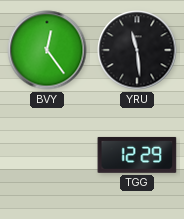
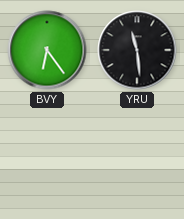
BVY: 12:24 -> 6:24
TGG: 12:29 -> none
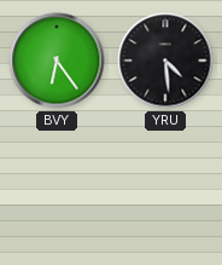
YRU: 11:29 -> 4:29
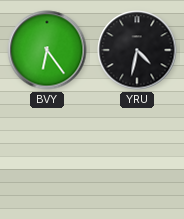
YRU: 4:29 -> 4:32
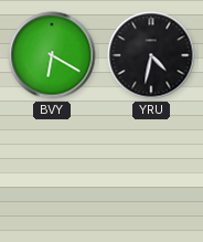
BVY: 6:24 -> 6:20
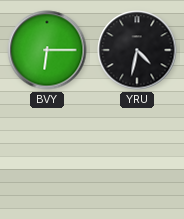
BVY: 6:20 -> 6:15
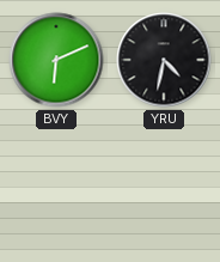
BVY: 6:15 -> 6:11
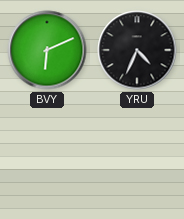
YRU: 4:32 -> 4:34
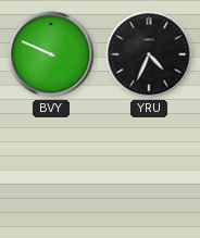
BVY: 6:11 -> 9:49
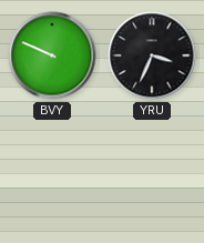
YRU: 4:34 -> 3:34
